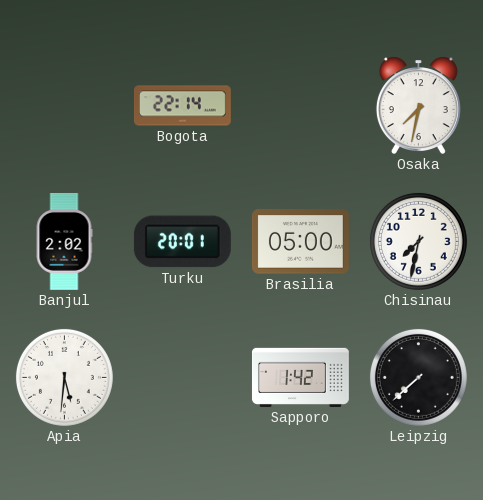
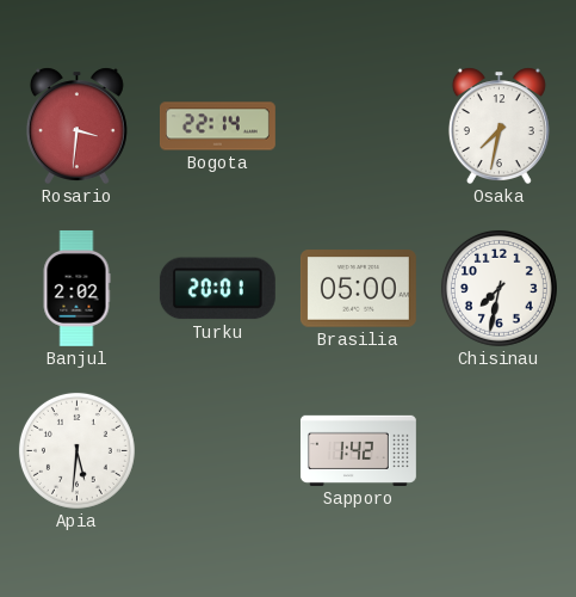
Rosario: none -> 3:31
Leipzig: 7:38 -> none
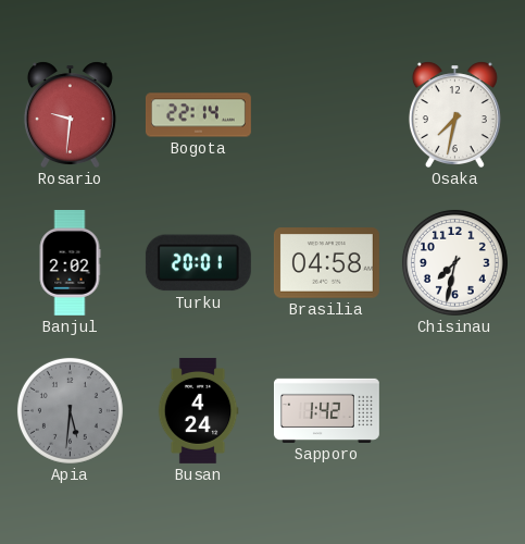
Rosario: 3:31 -> 9:31
Brasilia: 05:00 -> 04:58
Apia dial: white -> grey
Busan: none -> 4:24
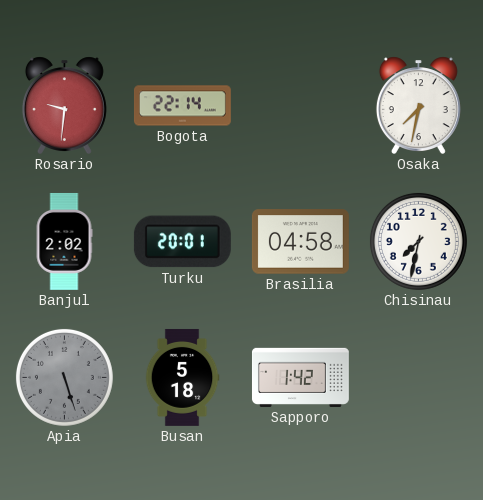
Apia: 5:31 -> 5:27
Busan: 4:24 -> 5:18
